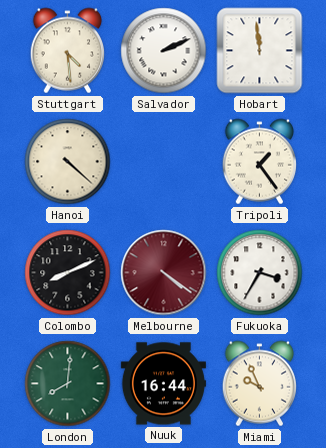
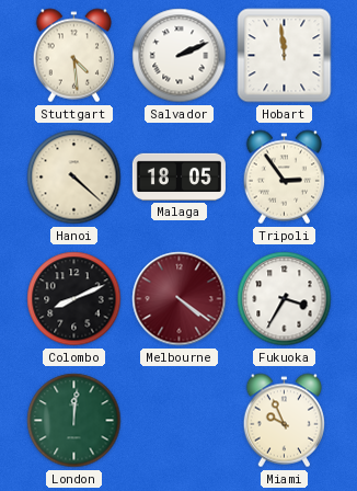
Malaga: none -> 18:05
Tripoli: 1:24 -> 2:54
London: 8:01 -> 12:01
Nuuk: 16:44 -> none
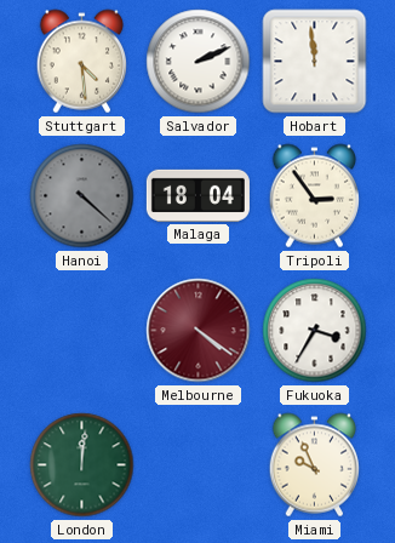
Hanoi dial: cream -> grey
Malaga: 18:05 -> 18:04
Colombo: 8:11 -> none
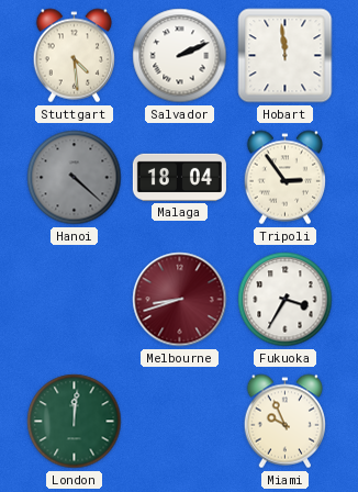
Melbourne: 4:21 -> 8:42
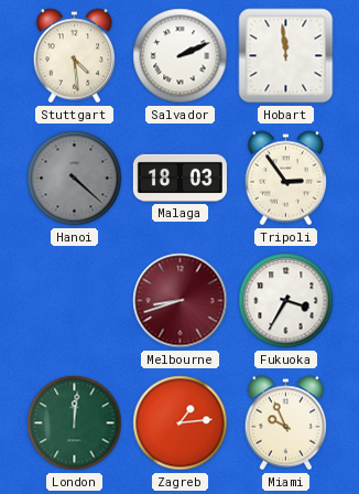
Malaga: 18:04 -> 18:03
Zagreb: none -> 1:14
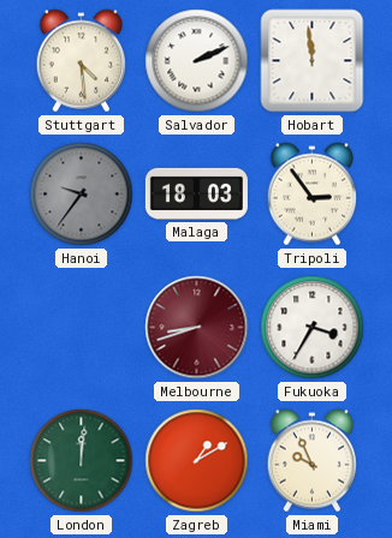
Hanoi: 4:22 -> 9:36
Zagreb: 1:14 -> 1:10
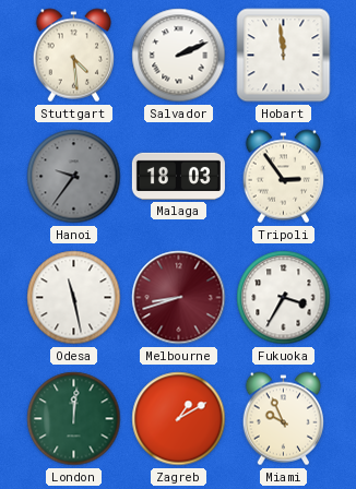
Odesa: none -> 11:28
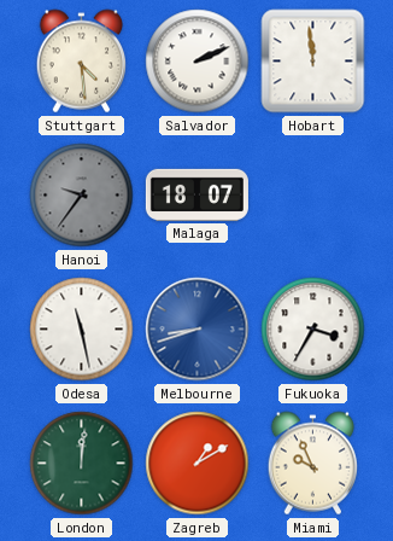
Malaga: 18:03 -> 18:07
Tripoli: 2:54 -> none
Melbourne dial: burgundy -> blue
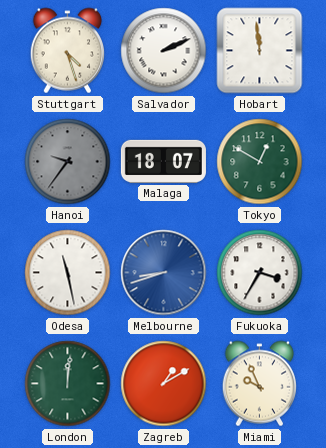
Stuttgart: 4:29 -> 4:27
Tokyo: none -> 12:50
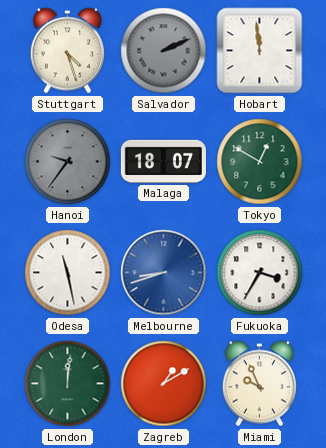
Salvador dial: white -> grey
